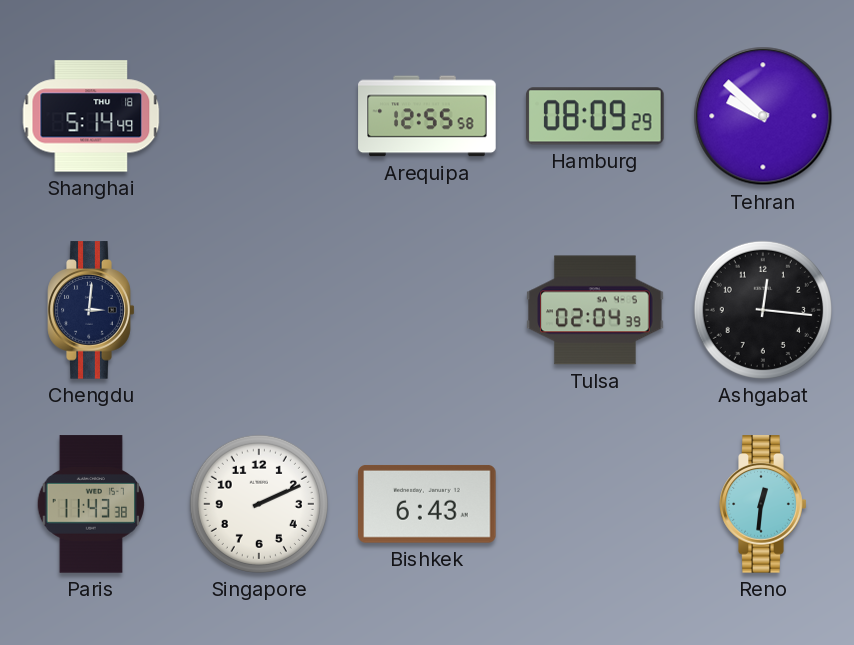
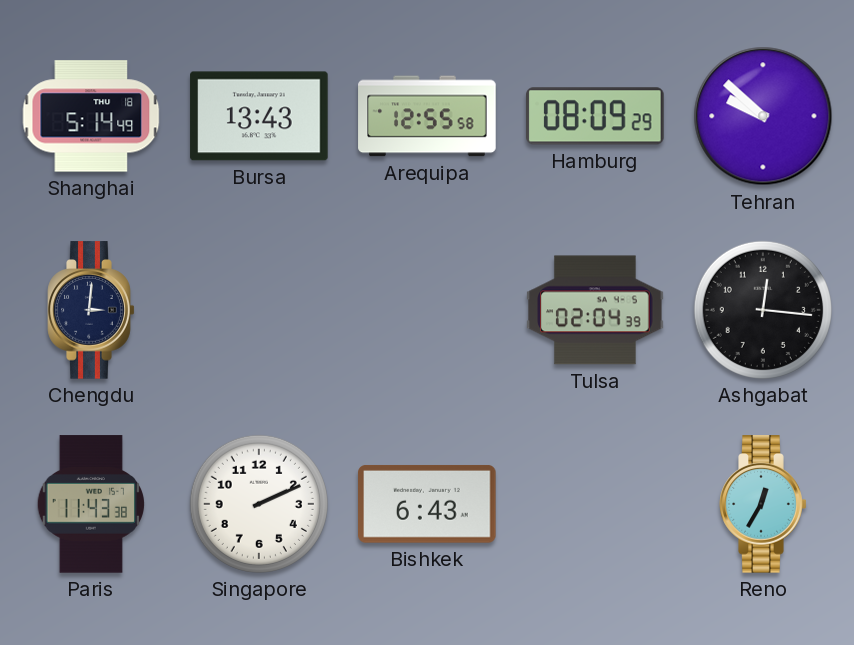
Bursa: none -> 13:43
Reno: 12:31 -> 12:35
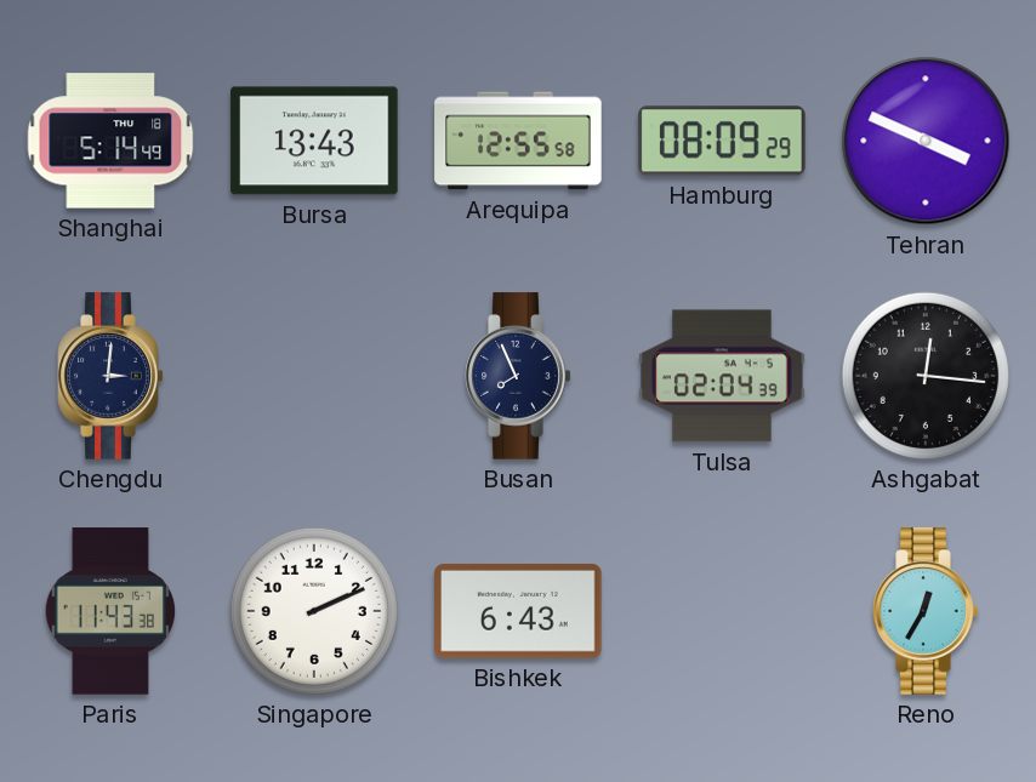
Tehran: 9:52 -> 3:49
Busan: none -> 7:56
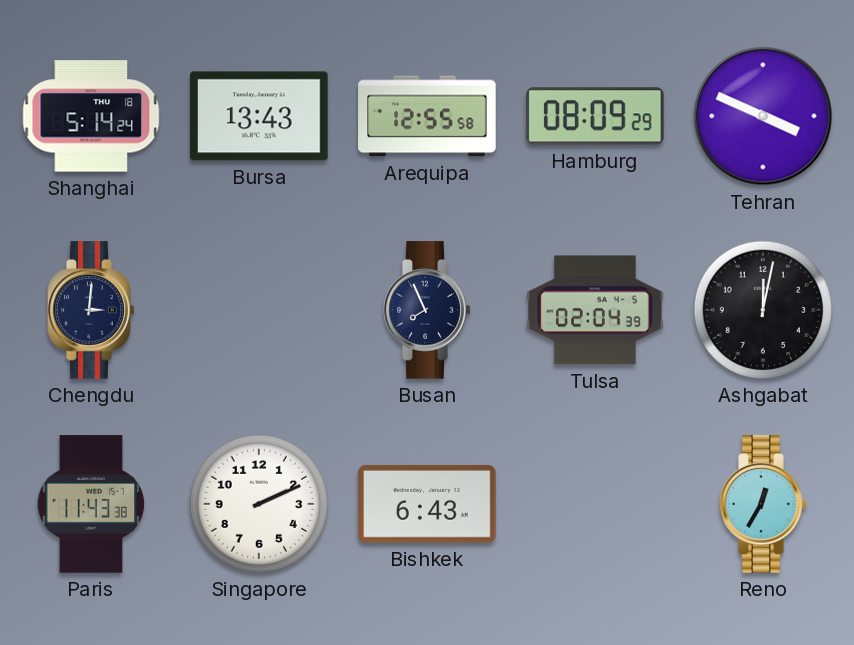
Shanghai: 5:14:49 -> 5:14:24
Ashgabat: 12:16 -> 12:02
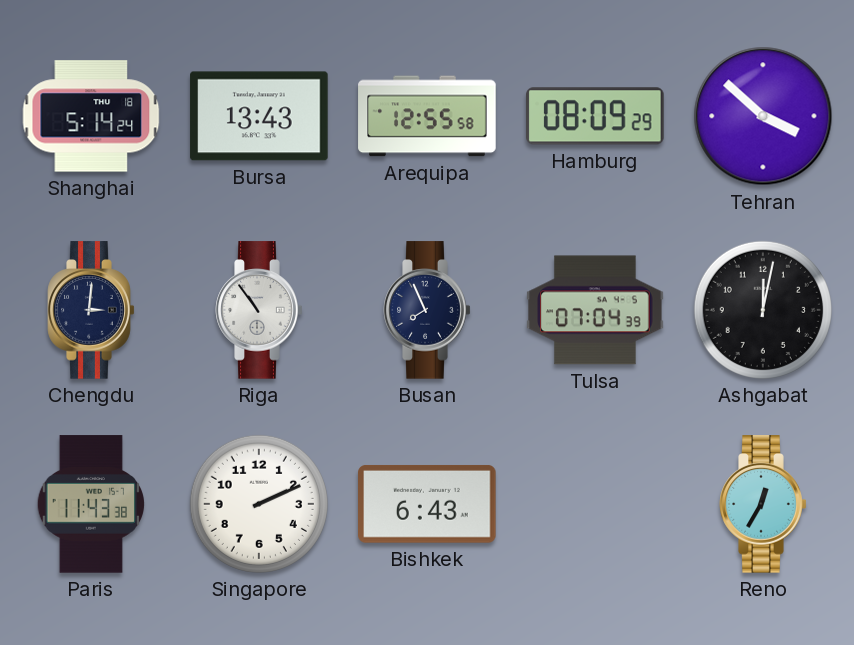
Tehran: 3:49 -> 3:52
Riga: none -> 10:54
Tulsa: 02:04 -> 07:04
